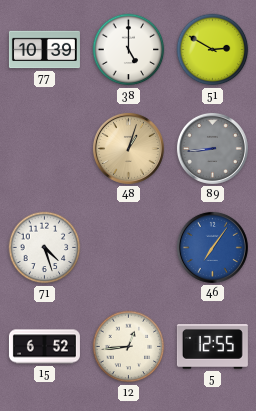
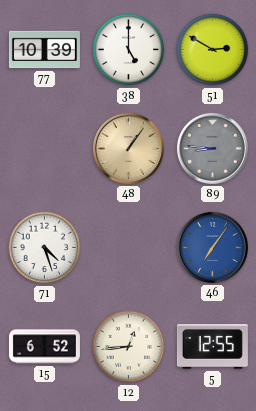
48: 1:03 -> 1:06
89: 8:44 -> 8:46
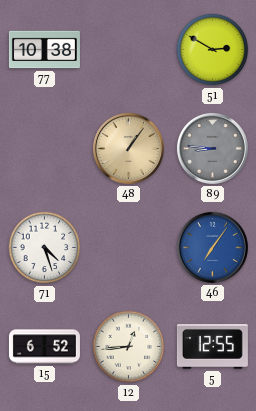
77: 10:39 -> 10:38
38: 5:00 -> none
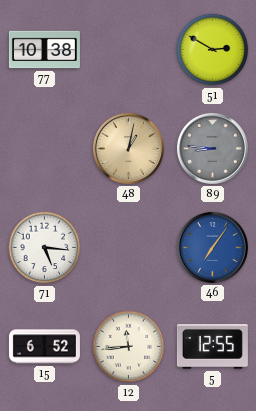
48: 1:06 -> 1:02
71: 4:27 -> 5:16
12: 12:44 -> 11:44
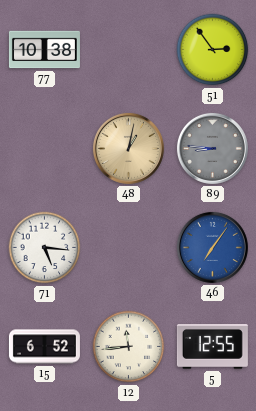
51: 2:50 -> 2:54
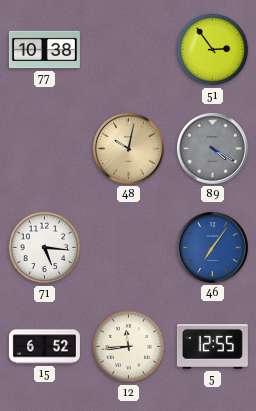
48: 1:02 -> 10:02
89: 8:46 -> 4:20
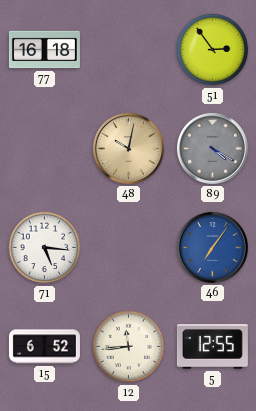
77: 10:38 -> 16:18
